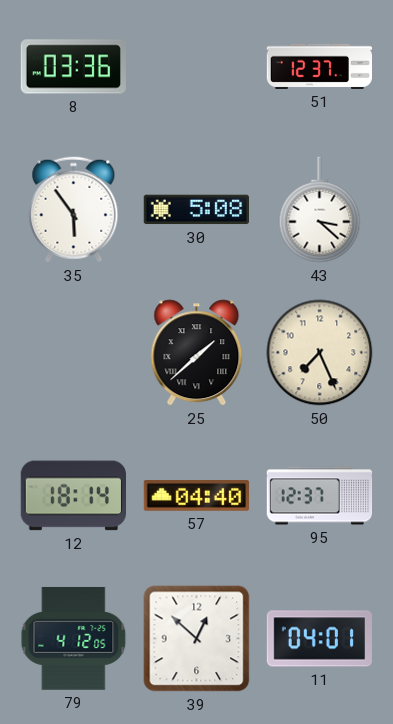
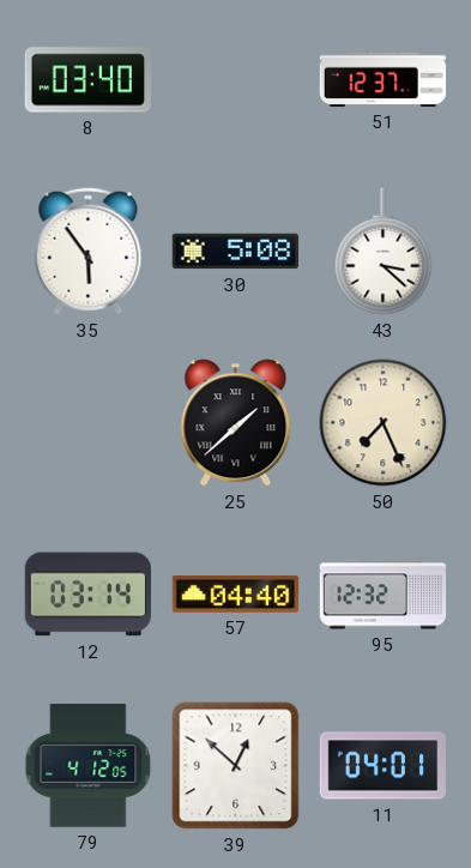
8: 03:36 -> 03:40
12: 18:14 -> 03:14
95: 12:37 -> 12:32
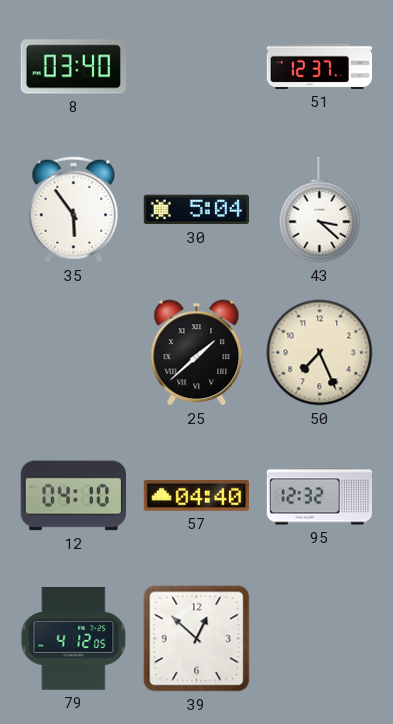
30: 5:08 -> 5:04
12: 03:14 -> 04:10
11: 04:01 -> none
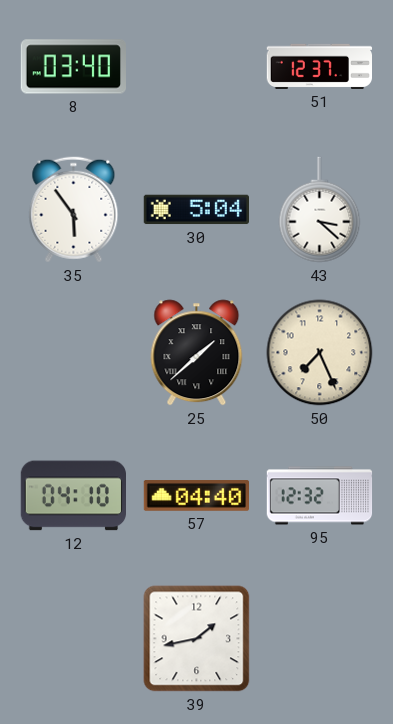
79: 4:12 -> none
39: 12:52 -> 1:43
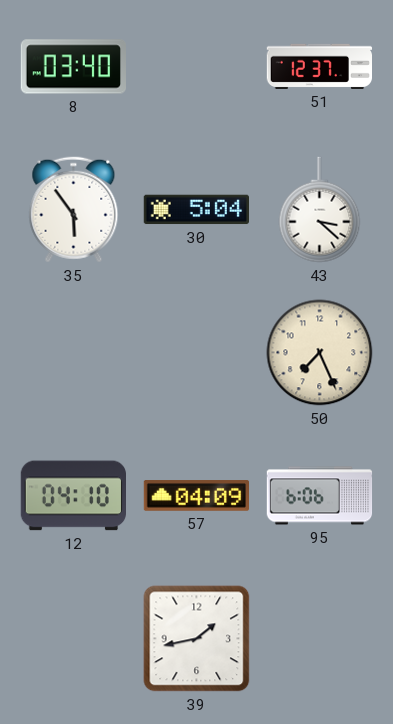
25: 1:38 -> none
57: 04:40 -> 04:09
95: 12:32 -> 6:06
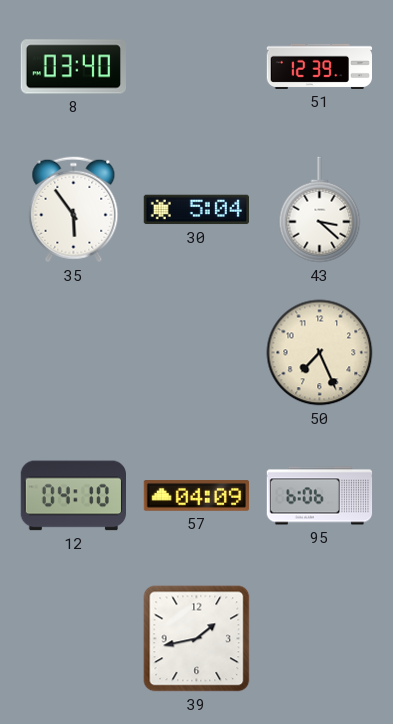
51: 12:37 -> 12:39
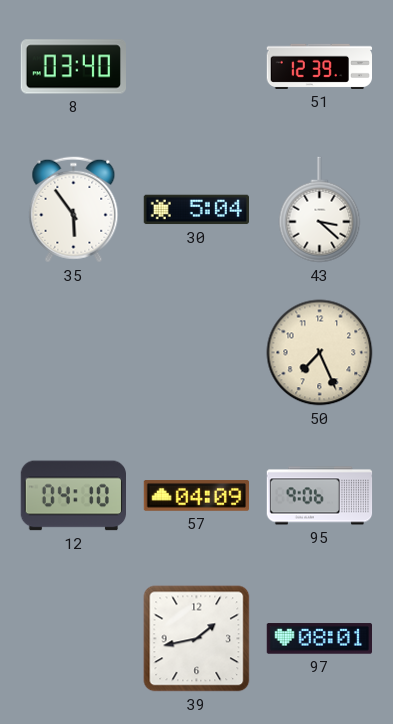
95: 6:06 -> 9:06
97: none -> 08:01
